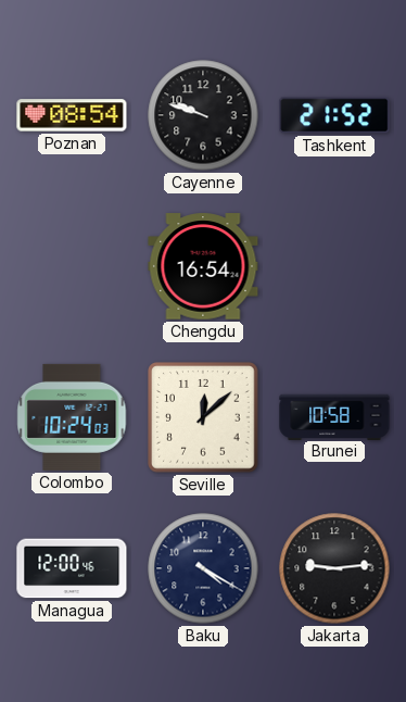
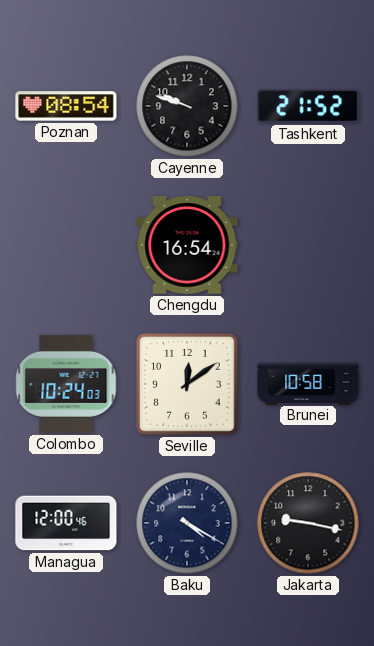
Seville: 12:08 -> 12:09
Jakarta: 9:14 -> 9:17
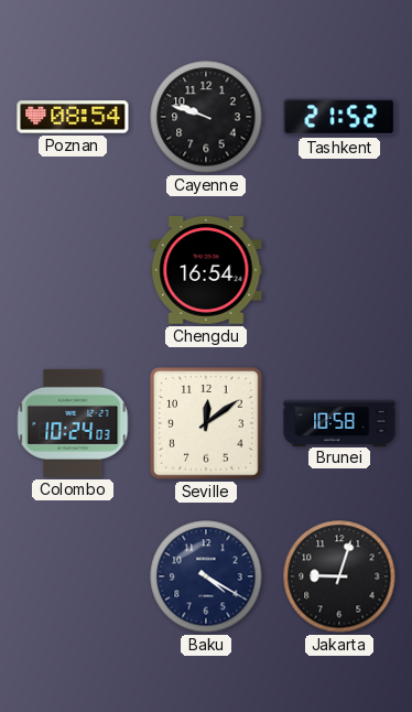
Managua: 12:00 -> none
Jakarta: 9:17 -> 9:03
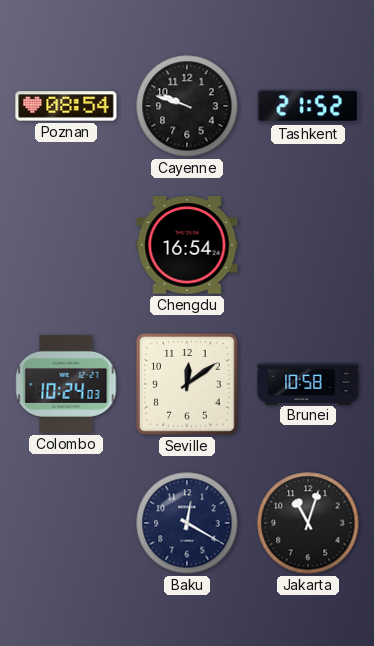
Baku: 4:20 -> 12:20
Jakarta: 9:03 -> 11:03
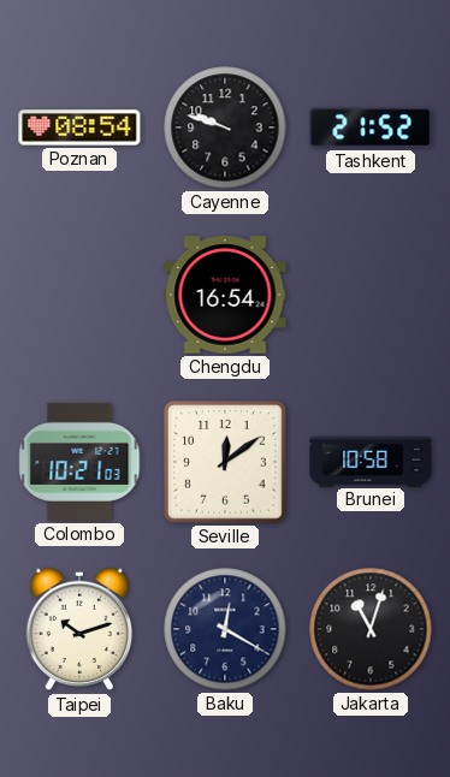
Colombo: 10:24 -> 10:21
Taipei: none -> 10:12
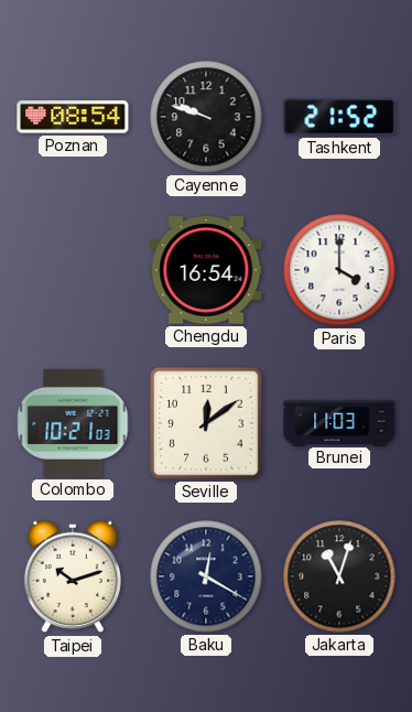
Paris: none -> 4:00
Brunei: 10:58 -> 11:03
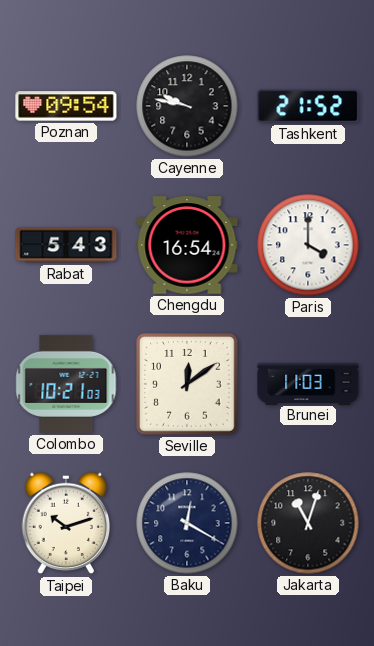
Poznan: 08:54 -> 09:54
Cayenne: 9:48 -> 9:47
Rabat: none -> 5:43
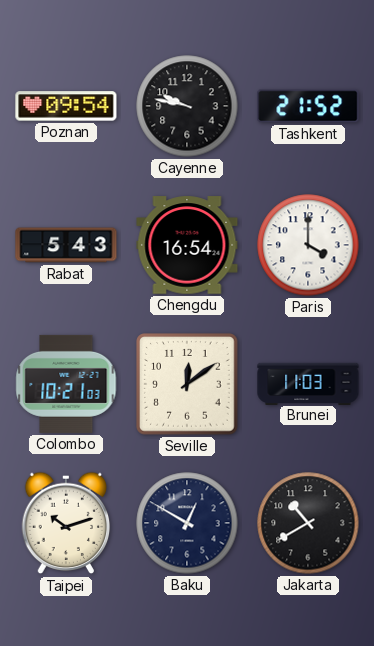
Baku: 12:20 -> 12:50
Jakarta: 11:03 -> 10:40
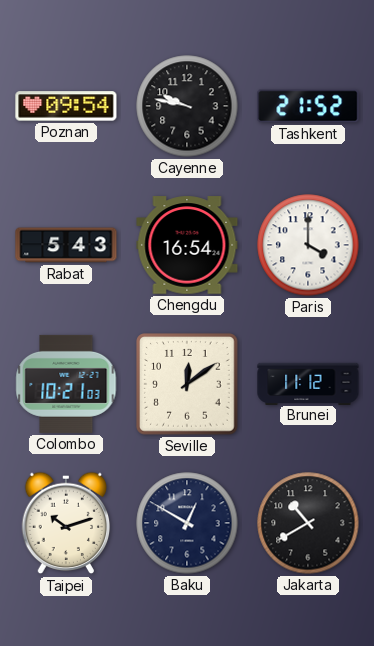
Brunei: 11:03 -> 11:12
